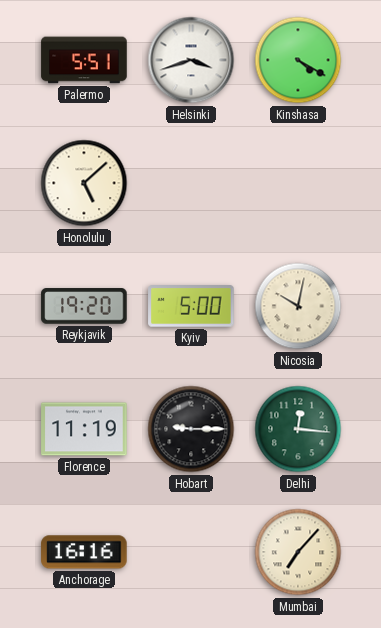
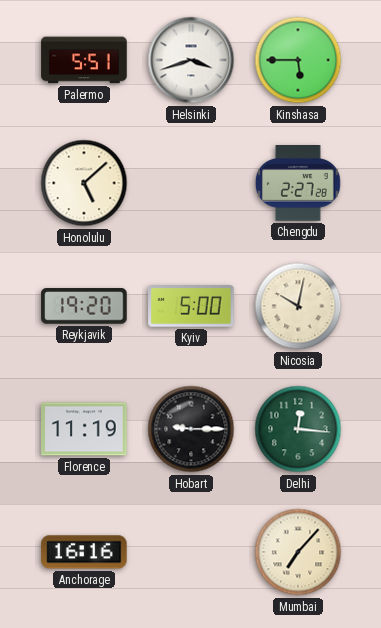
Kinshasa: 4:20 -> 5:45
Chengdu: none -> 2:27
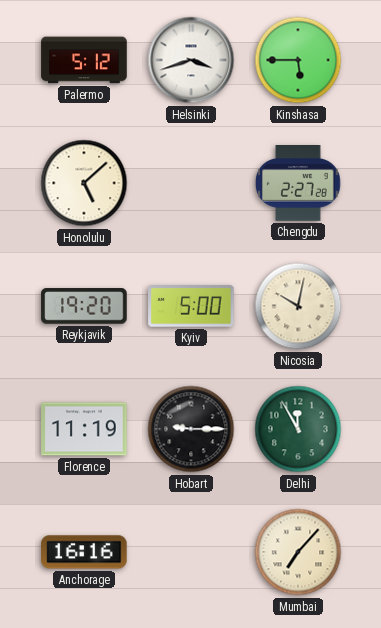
Palermo: 5:51 -> 5:12
Delhi: 12:16 -> 11:55
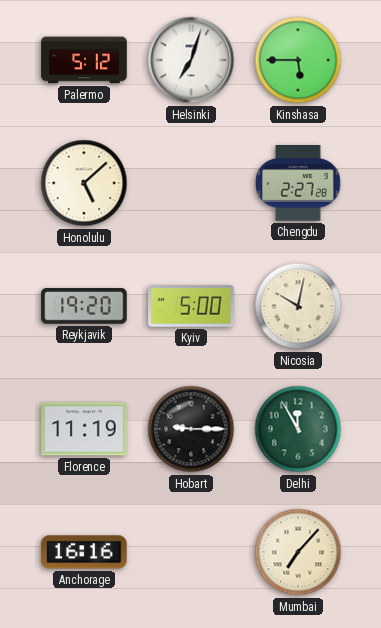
Helsinki: 3:42 -> 7:03
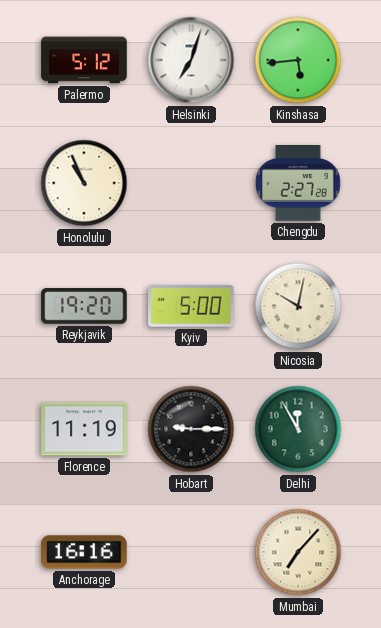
Kinshasa: 5:45 -> 5:44
Honolulu: 5:08 -> 10:56
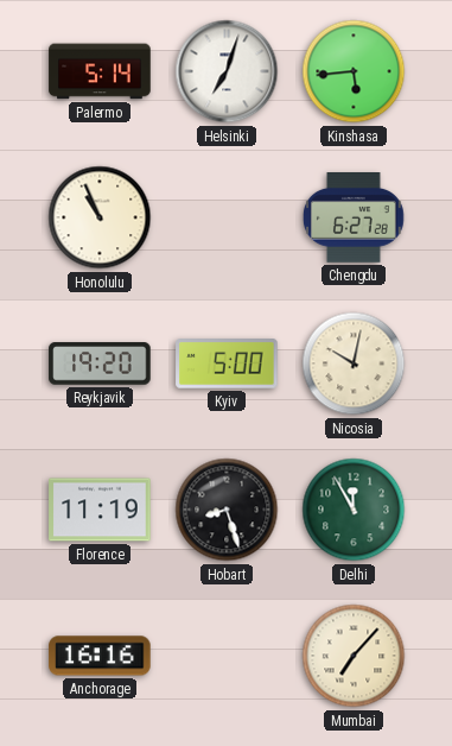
Palermo: 5:12 -> 5:14
Chengdu: 2:27 -> 6:27
Hobart: 9:15 -> 8:27
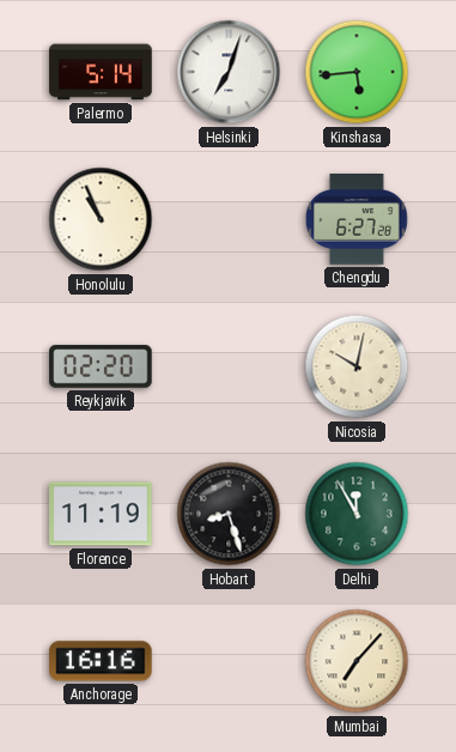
Reykjavik: 19:20 -> 02:20
Kyiv: 5:00 -> none
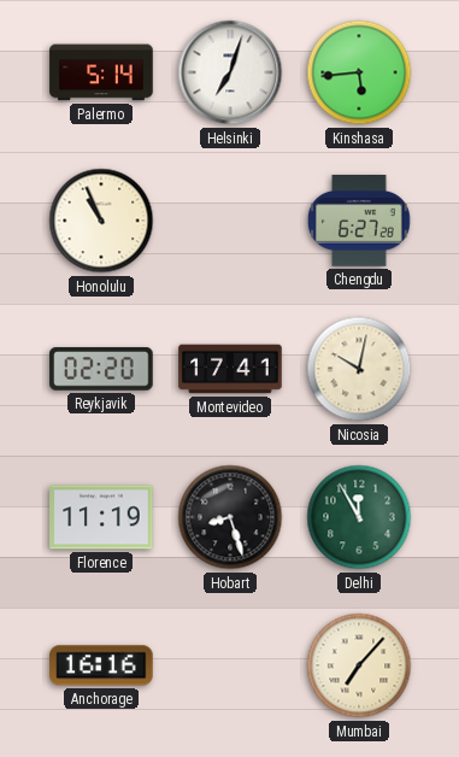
Montevideo: none -> 17:41
